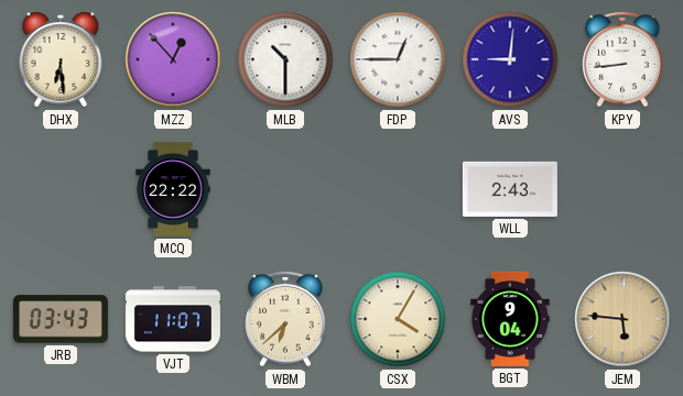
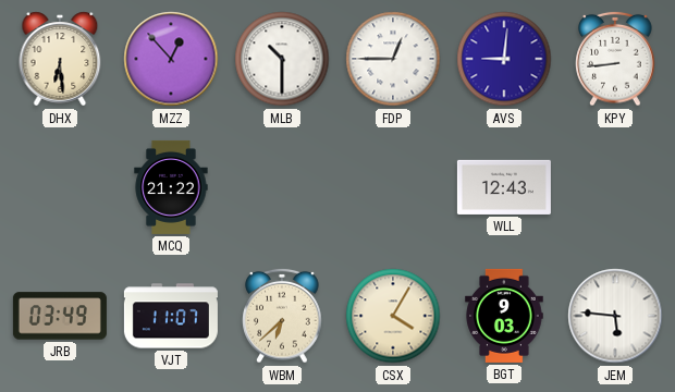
MCQ: 22:22 -> 21:22
WLL: 2:43 -> 12:43
JRB: 03:43 -> 03:49
BGT: 9:04 -> 9:03
JEM dial: champagne -> white
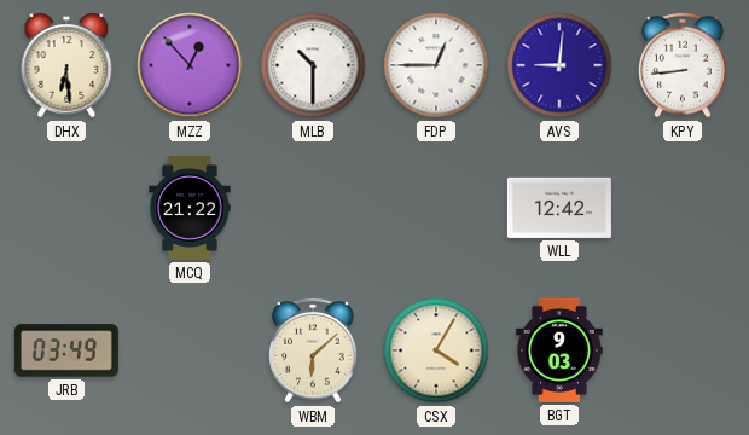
WLL: 12:43 -> 12:42
VJT: 11:07 -> none
WBM: 6:38 -> 6:08
JEM: 5:46 -> none
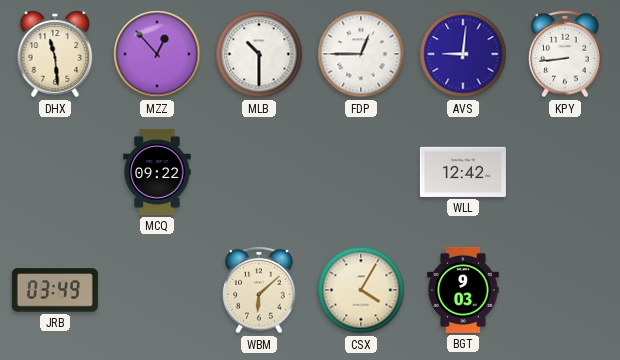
DHX: 6:29 -> 11:29
MCQ: 21:22 -> 09:22
